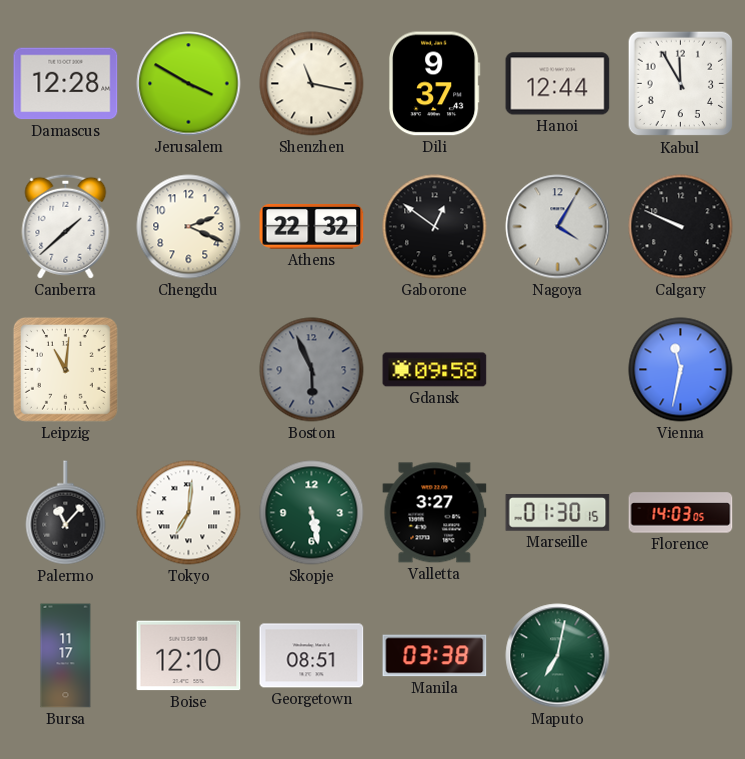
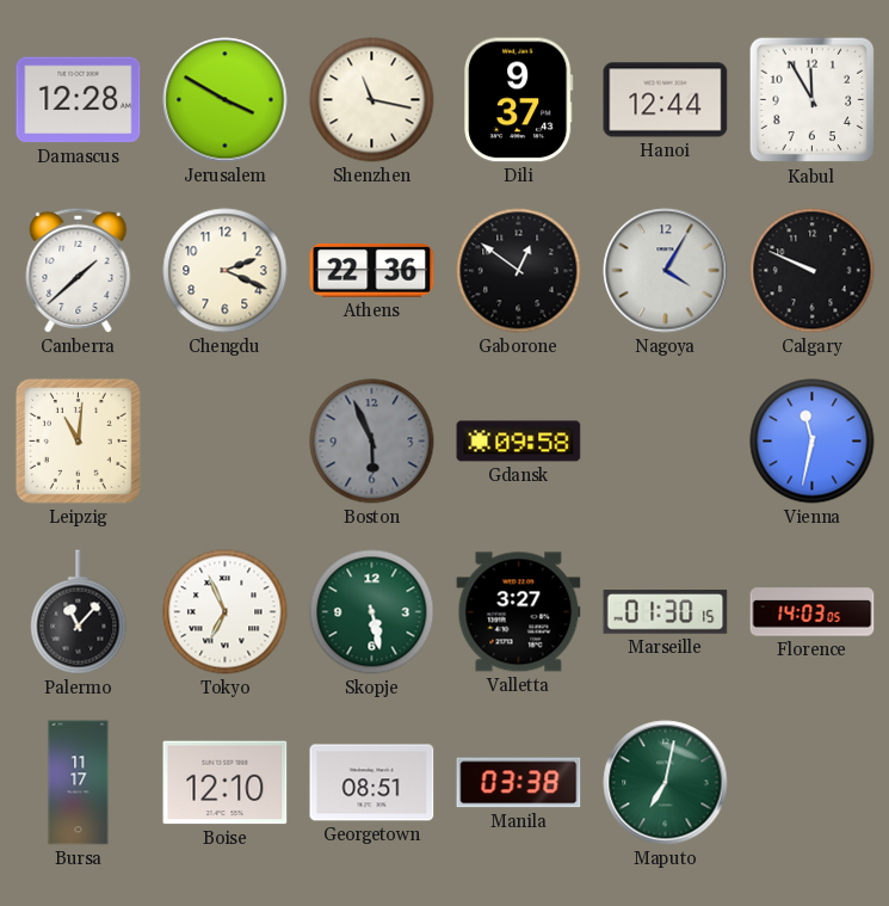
Athens: 22:32 -> 22:36
Tokyo: 7:01 -> 6:56
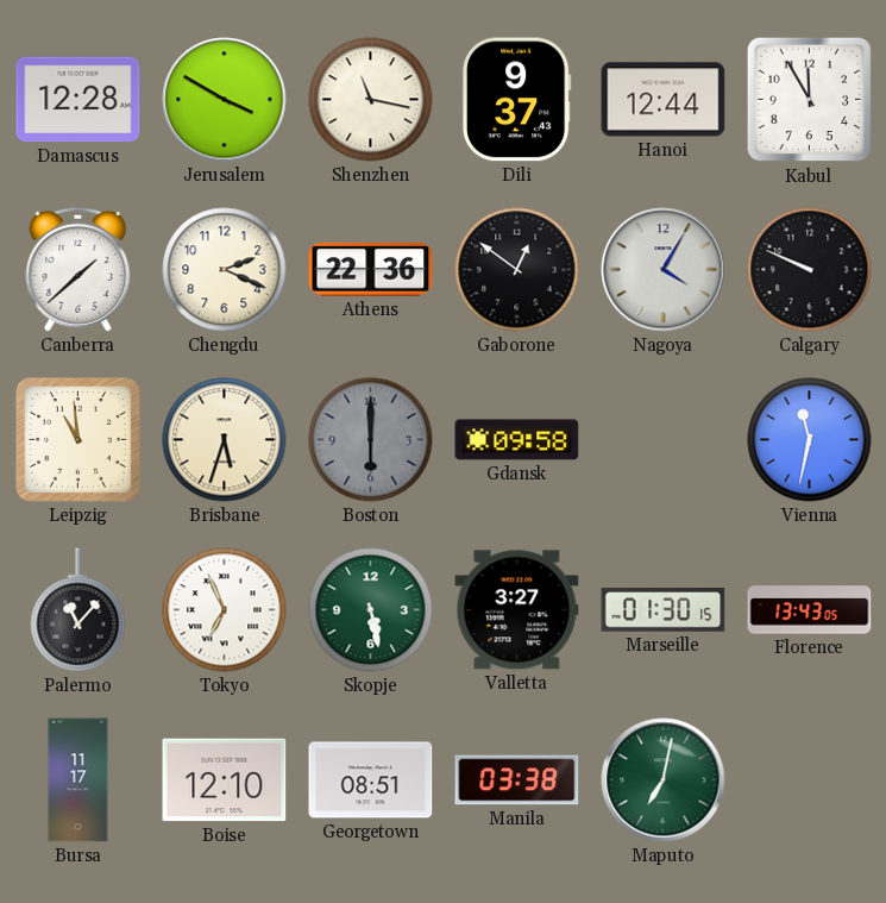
Leipzig: 11:01 -> 10:59
Brisbane: none -> 5:33
Boston: 5:56 -> 6:00
Florence: 14:03 -> 13:43
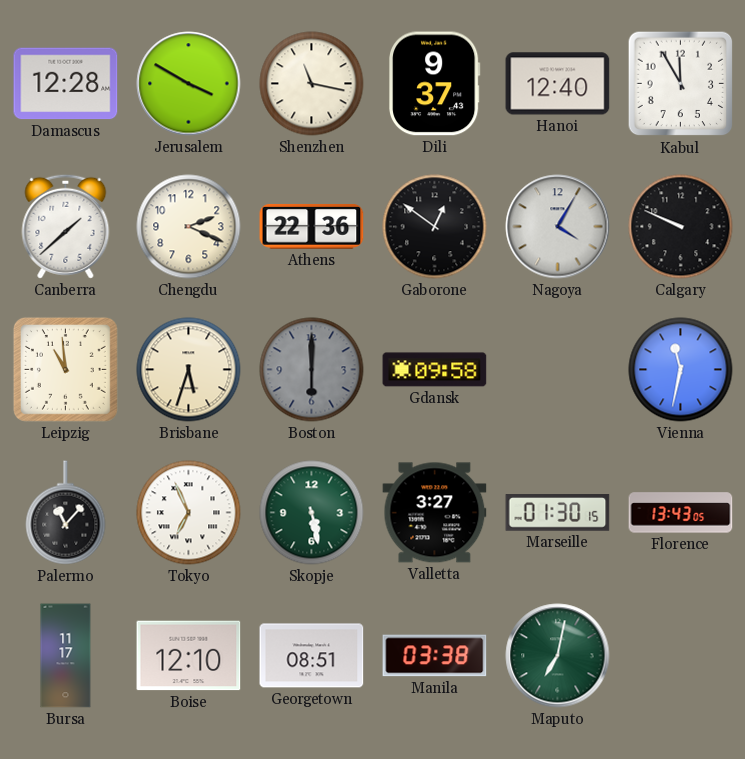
Hanoi: 12:44 -> 12:40
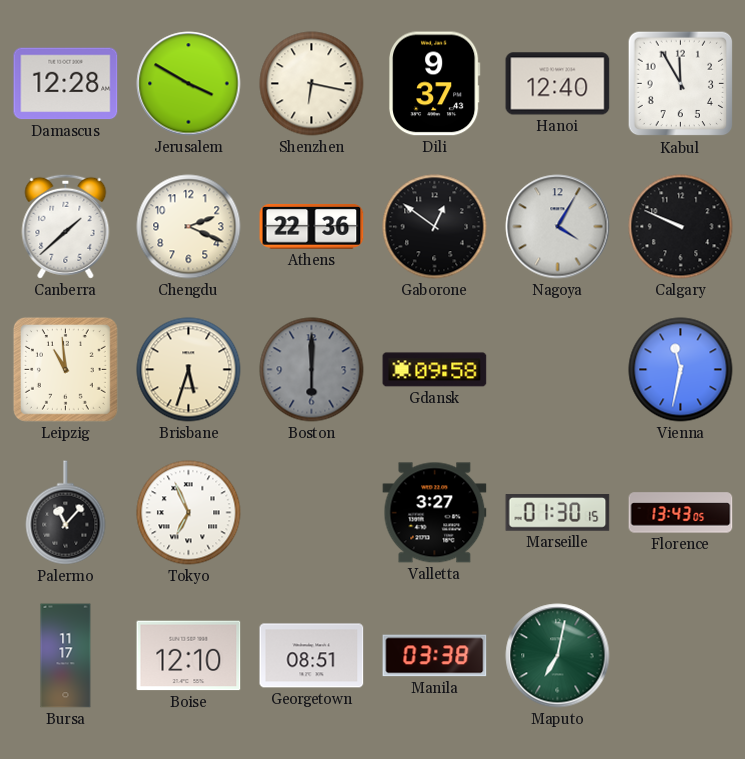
Shenzhen: 11:17 -> 6:17
Skopje: 5:28 -> none
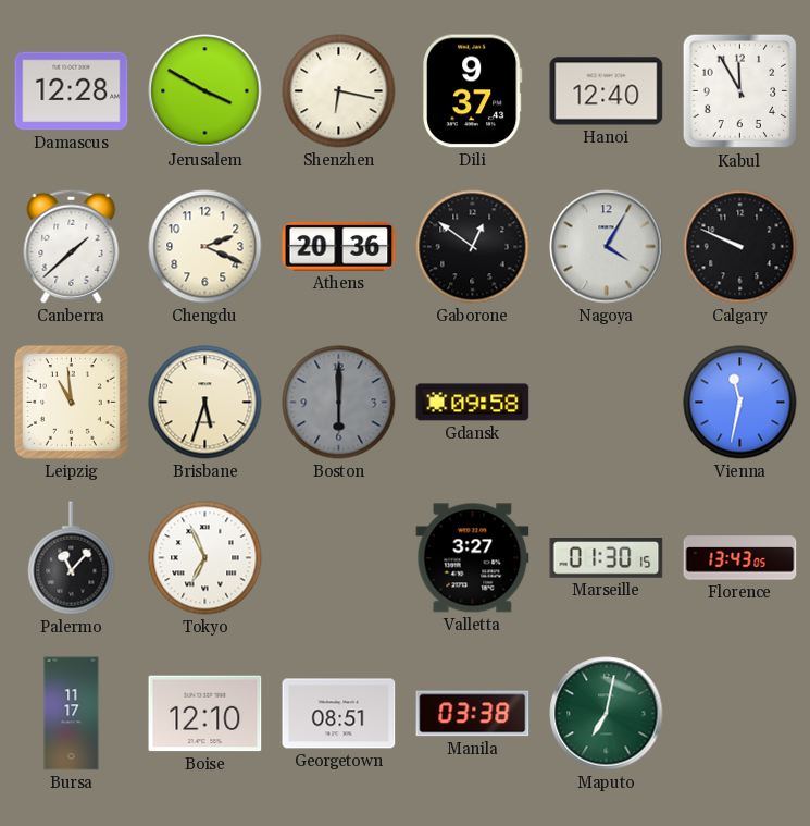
Athens: 22:36 -> 20:36
